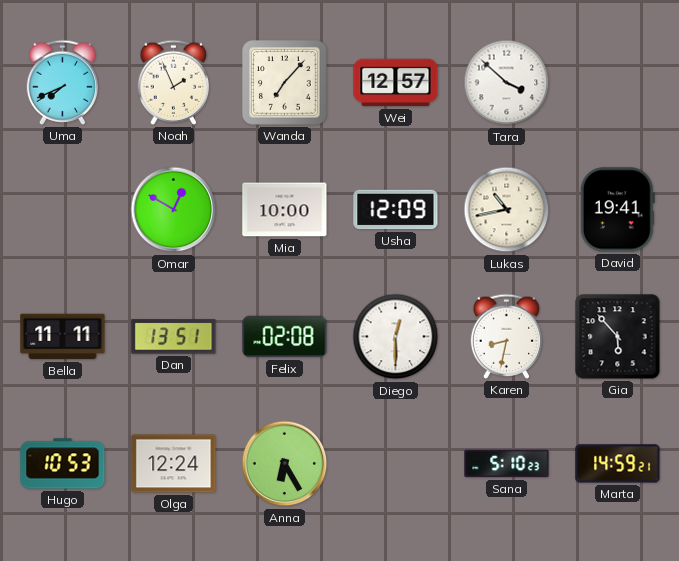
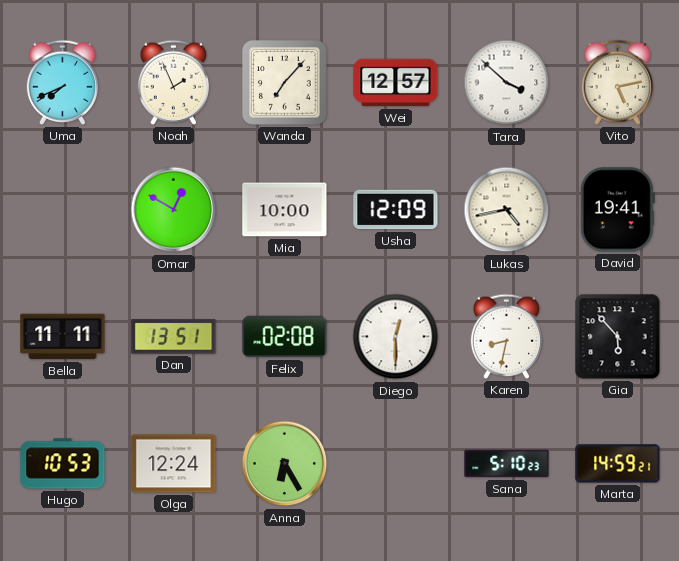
Vito: none -> 5:13
Lukas: 10:43 -> 4:43
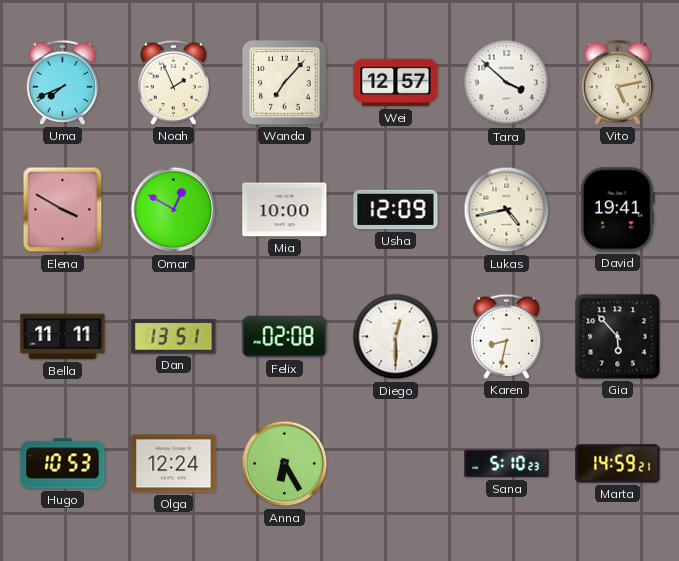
Elena: none -> 3:50
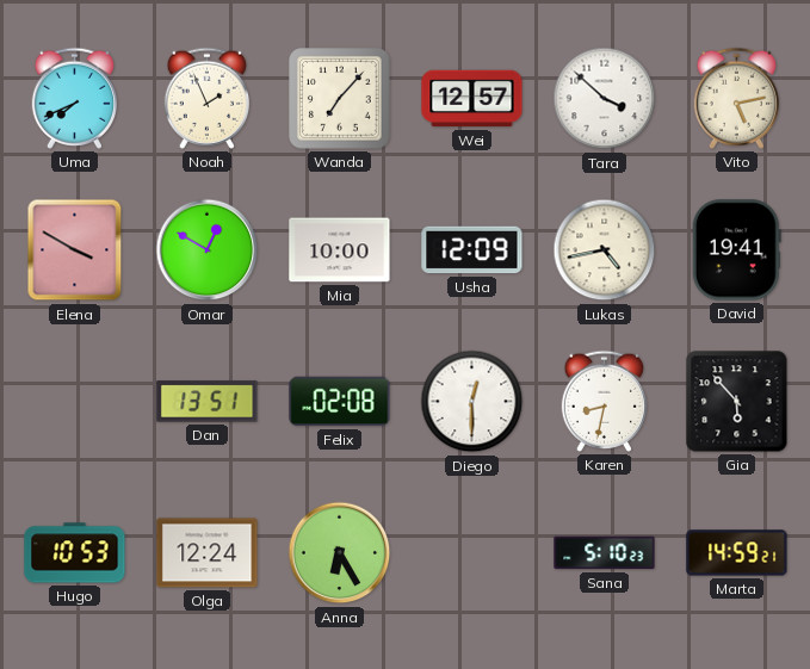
Bella: 11:11 -> none
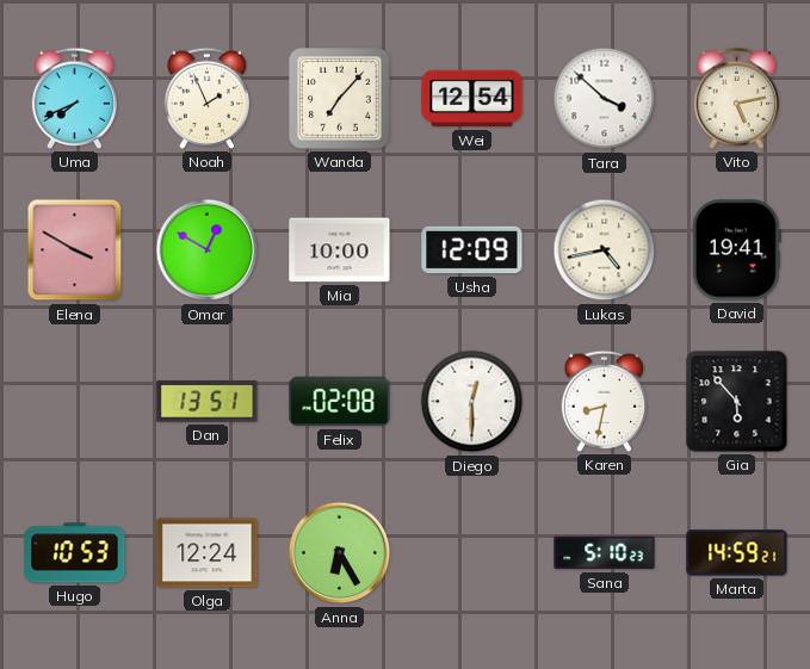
Wei: 12:57 -> 12:54
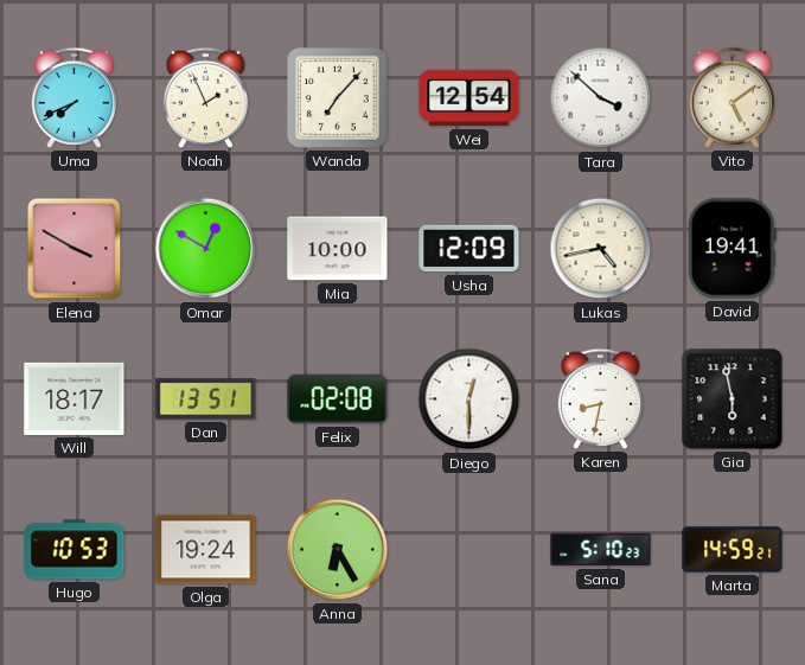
Vito: 5:13 -> 5:09
Will: none -> 18:17
Gia: 5:53 -> 5:58
Olga: 12:24 -> 19:24
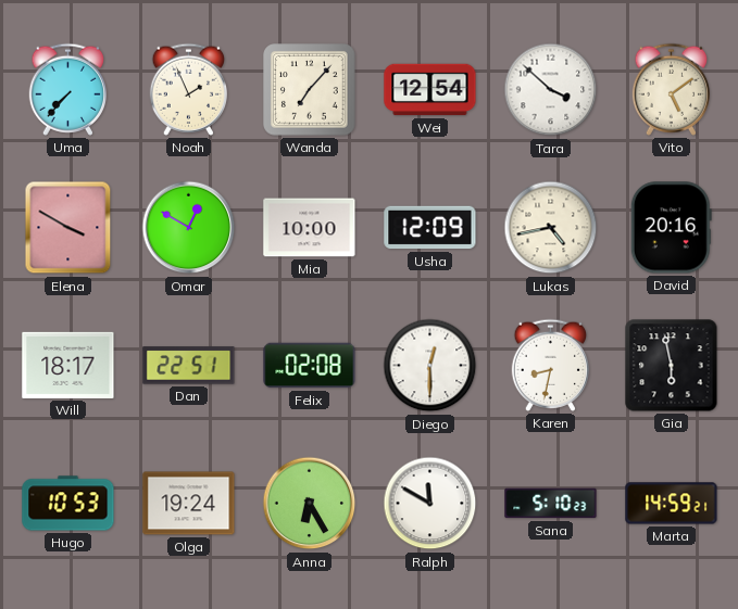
Uma: 7:41 -> 7:37
David: 19:41 -> 20:16
Dan: 13:51 -> 22:51
Ralph: none -> 11:50
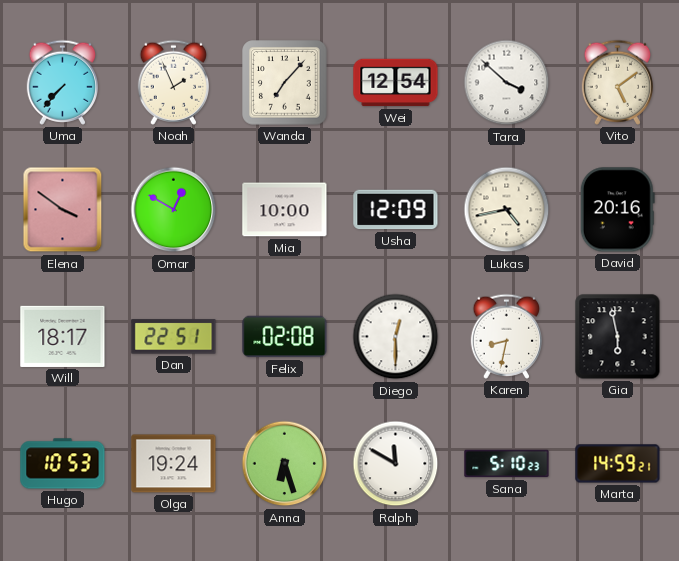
Elena: 3:50 -> 3:51
Anna: 6:25 -> 6:27
